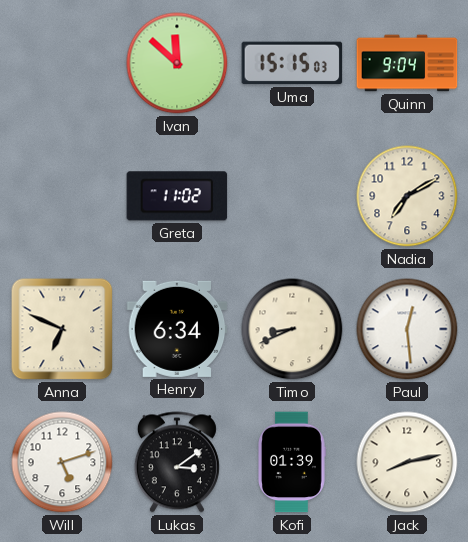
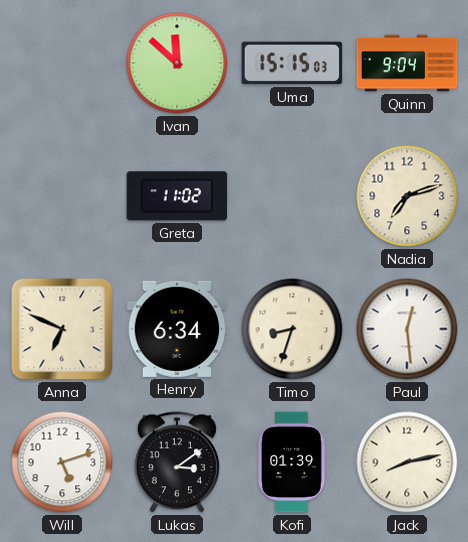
Nadia: 7:10 -> 7:12
Timo: 8:41 -> 8:33
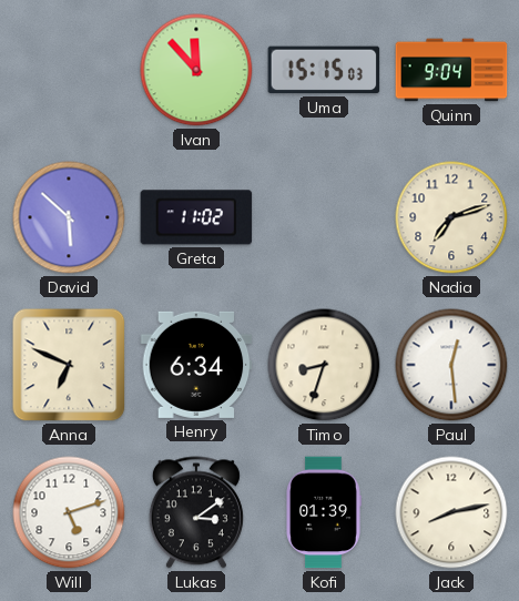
Ivan: 11:52 -> 11:53
David: none -> 5:52
